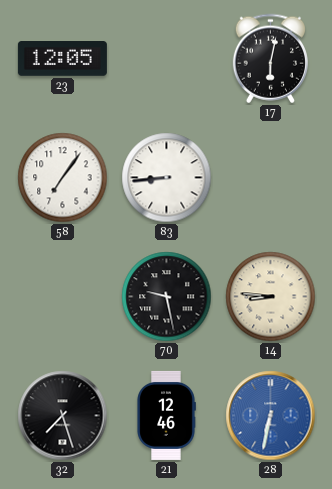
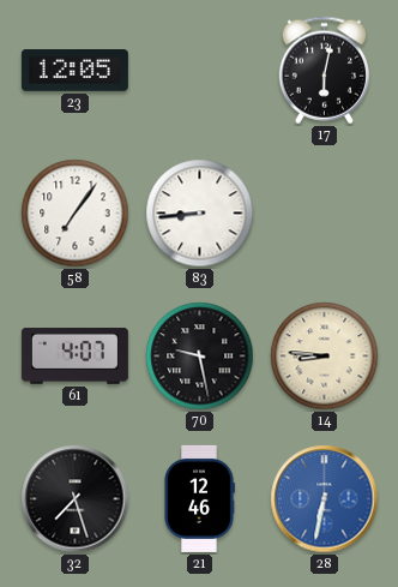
61: none -> 4:07
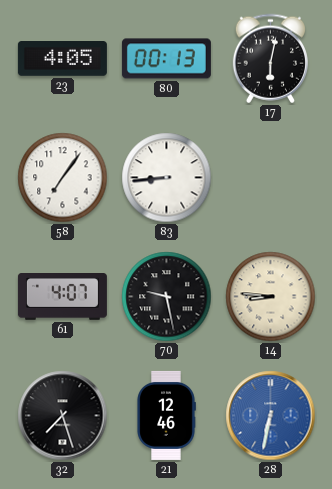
23: 12:05 -> 4:05
80: none -> 00:13
